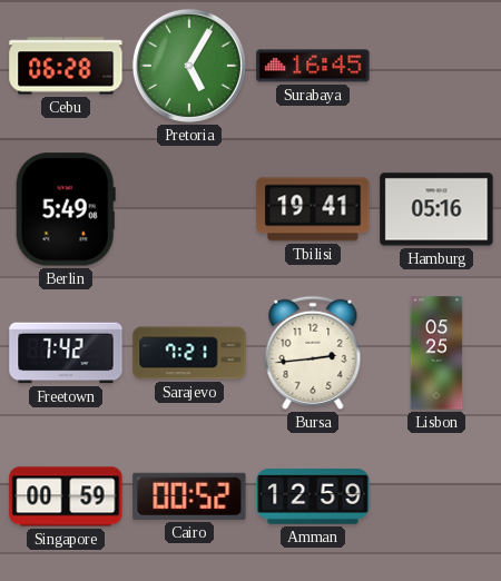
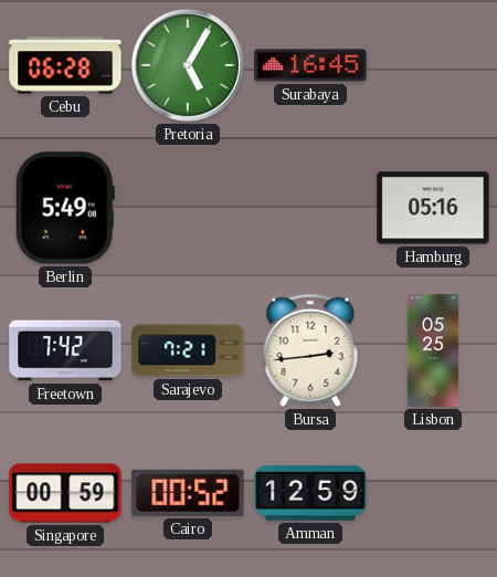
Tbilisi: 19:41 -> none
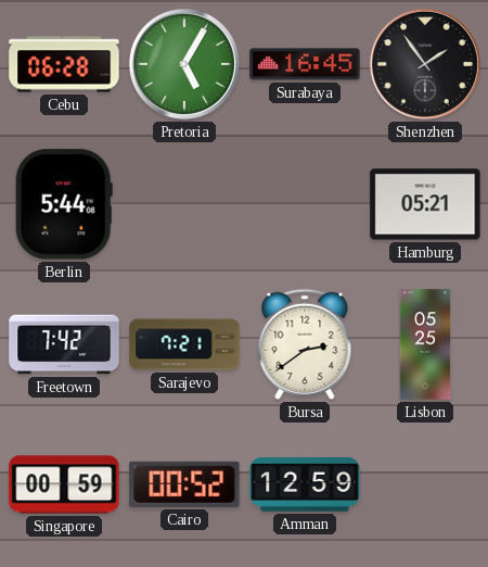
Shenzhen: none -> 1:54
Berlin: 5:49 -> 5:44
Hamburg: 05:16 -> 05:21
Bursa: 2:44 -> 2:39
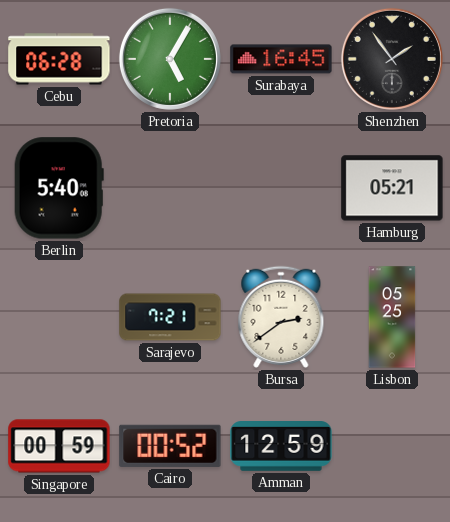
Berlin: 5:44 -> 5:40
Freetown: 7:42 -> none
